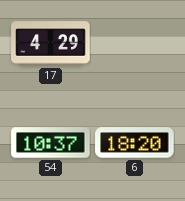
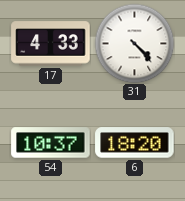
17: 4:29 -> 4:33
31: none -> 4:23
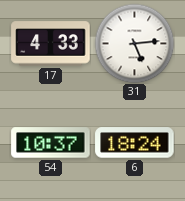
31: 4:23 -> 5:14
6: 18:20 -> 18:24
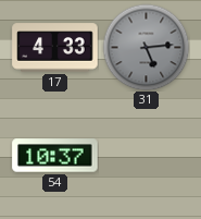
31 dial: white -> grey
6: 18:24 -> none
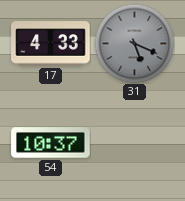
31: 5:14 -> 5:19
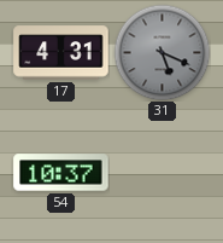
17: 4:33 -> 4:31
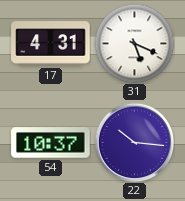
31 dial: grey -> white
22: none -> 10:16
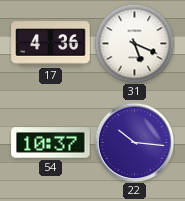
17: 4:31 -> 4:36
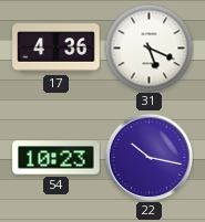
54: 10:37 -> 10:23
22: 10:16 -> 10:17
